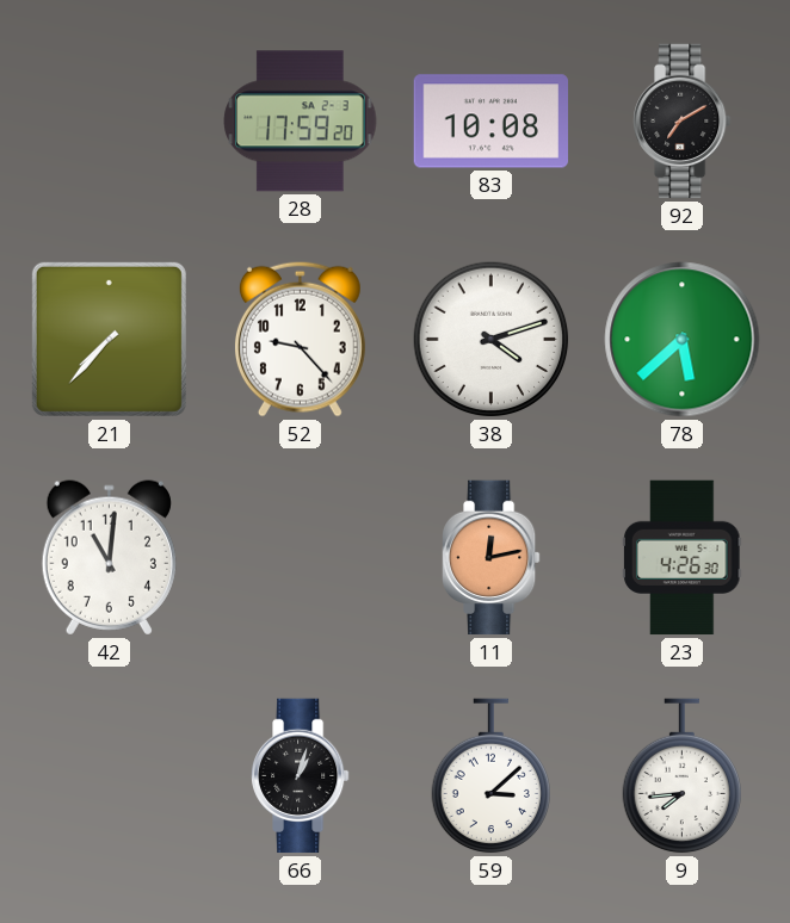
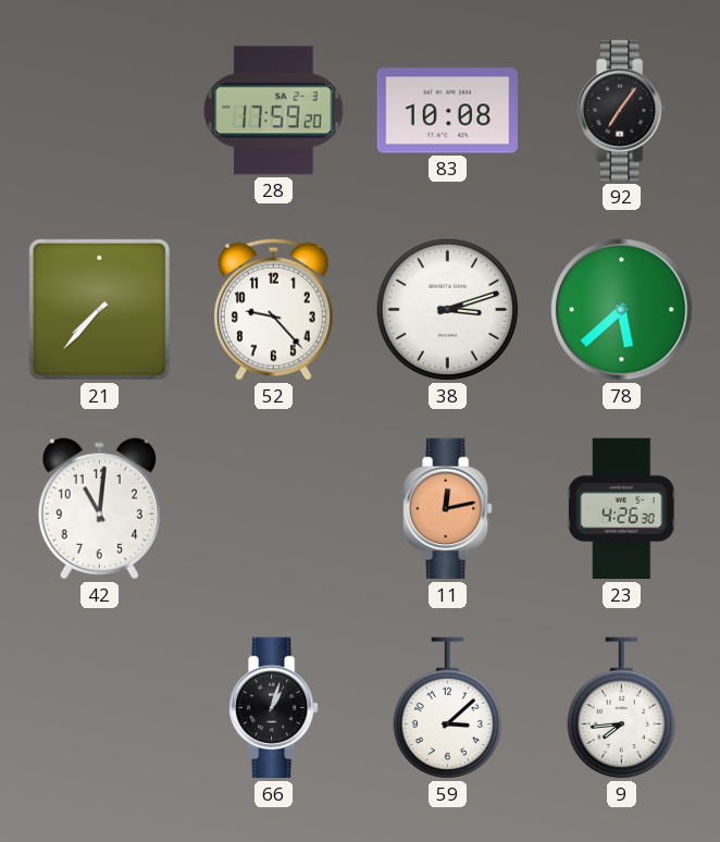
92: 7:10 -> 7:06
38: 4:12 -> 3:12
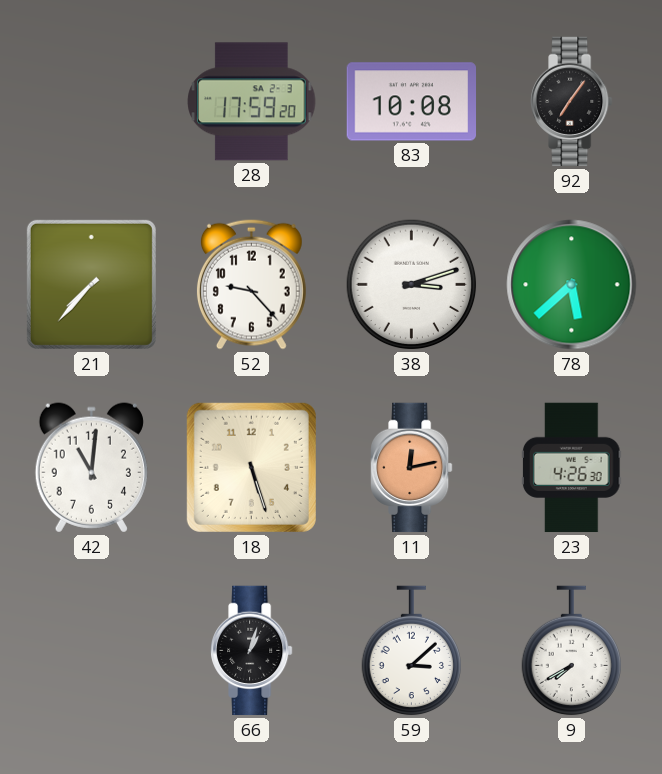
18: none -> 5:27
9: 7:44 -> 7:40
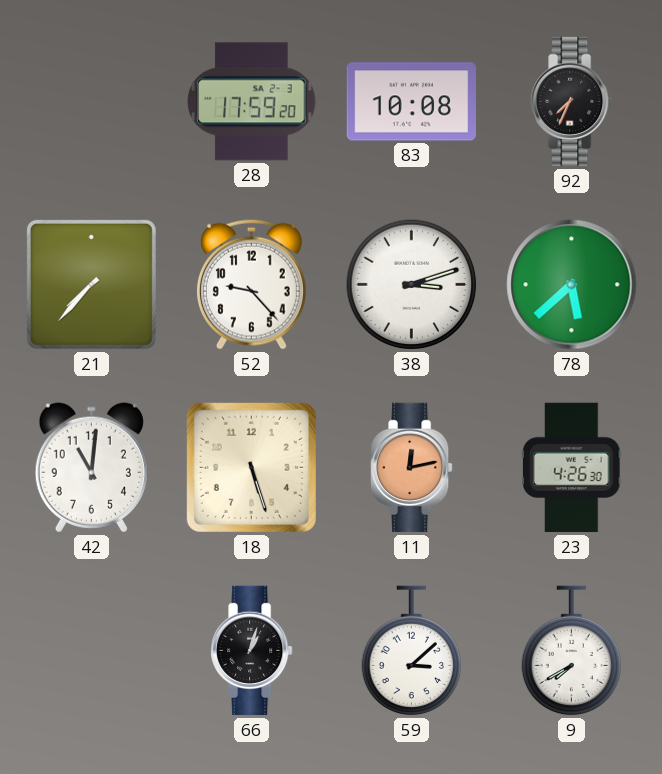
92: 7:06 -> 7:34
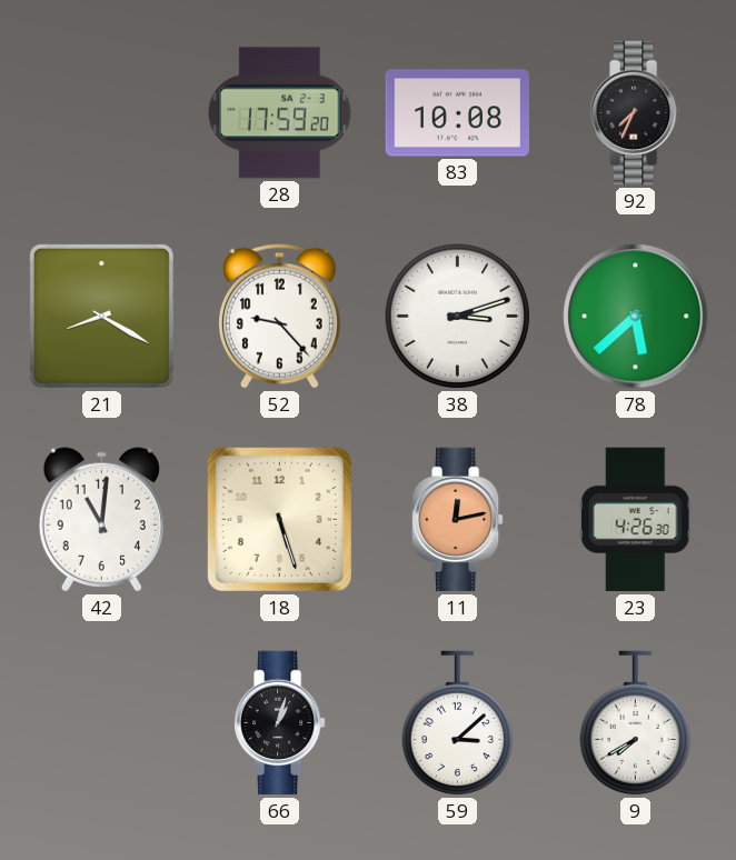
21: 7:37 -> 8:20
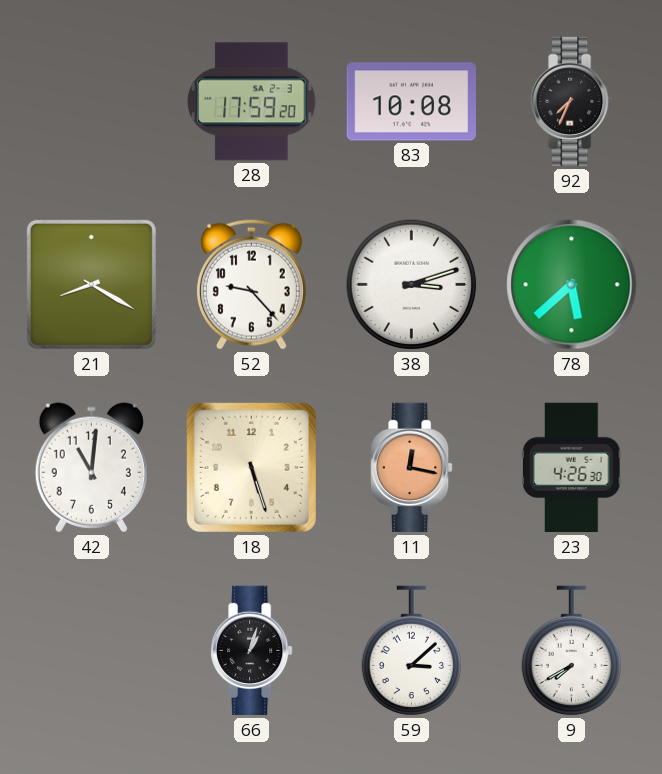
11: 12:13 -> 12:17
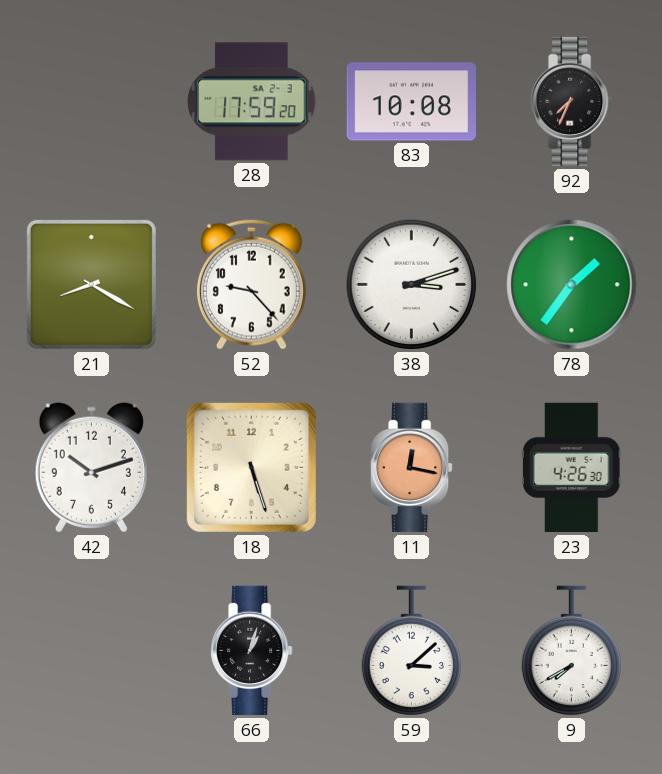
78: 5:38 -> 1:36
42: 11:01 -> 10:12
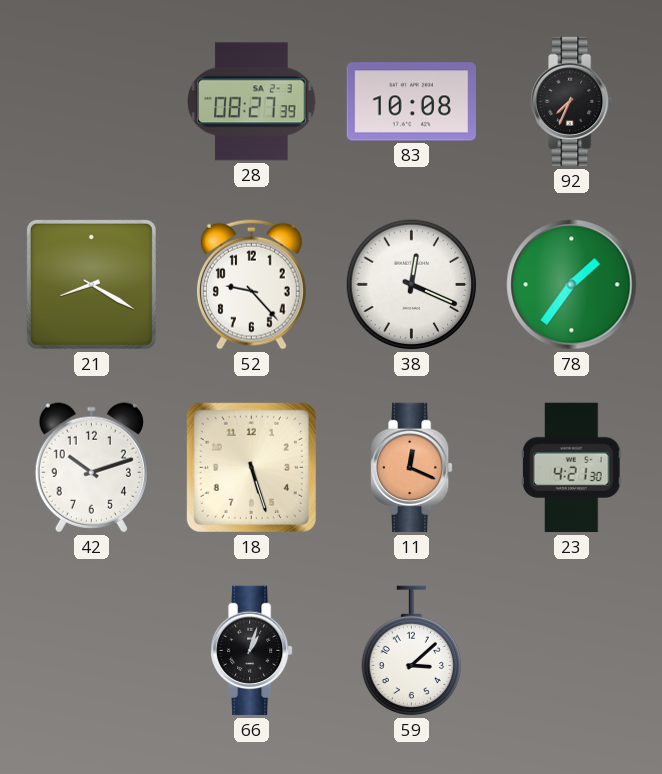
28: 17:59 -> 08:27
38: 3:12 -> 12:19
11: 12:17 -> 12:19
23: 4:26 -> 4:21
9: 7:40 -> none
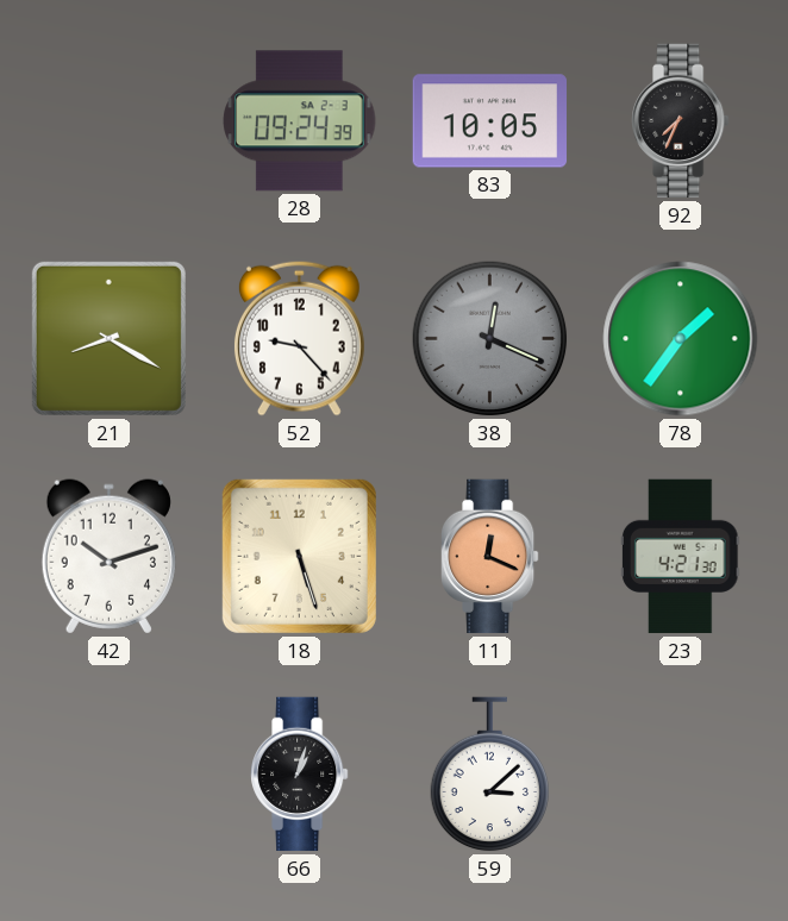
28: 08:27 -> 09:24
83: 10:08 -> 10:05
38 dial: white -> grey
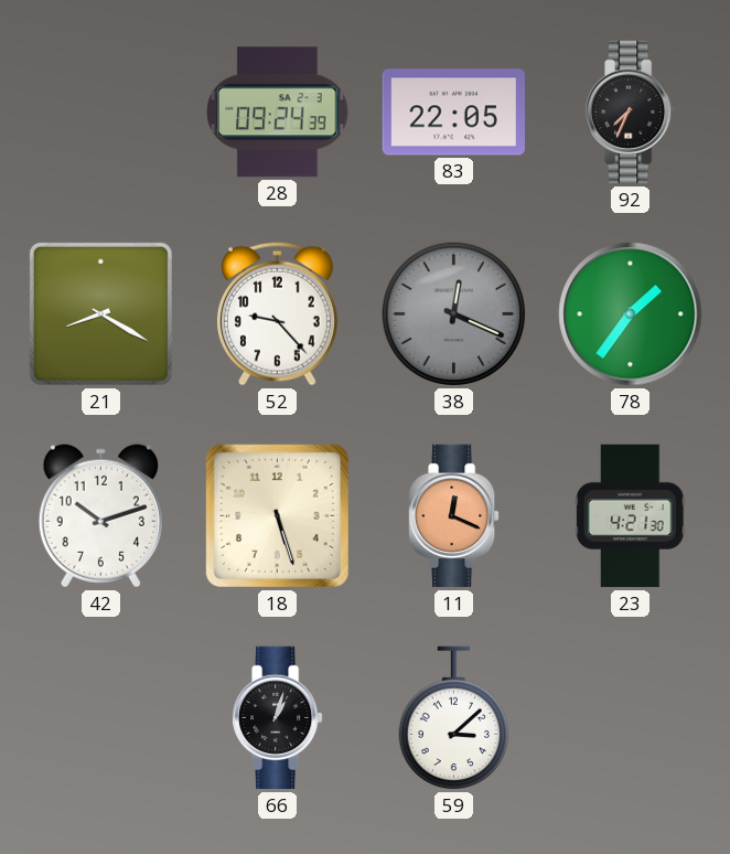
83: 10:05 -> 22:05
